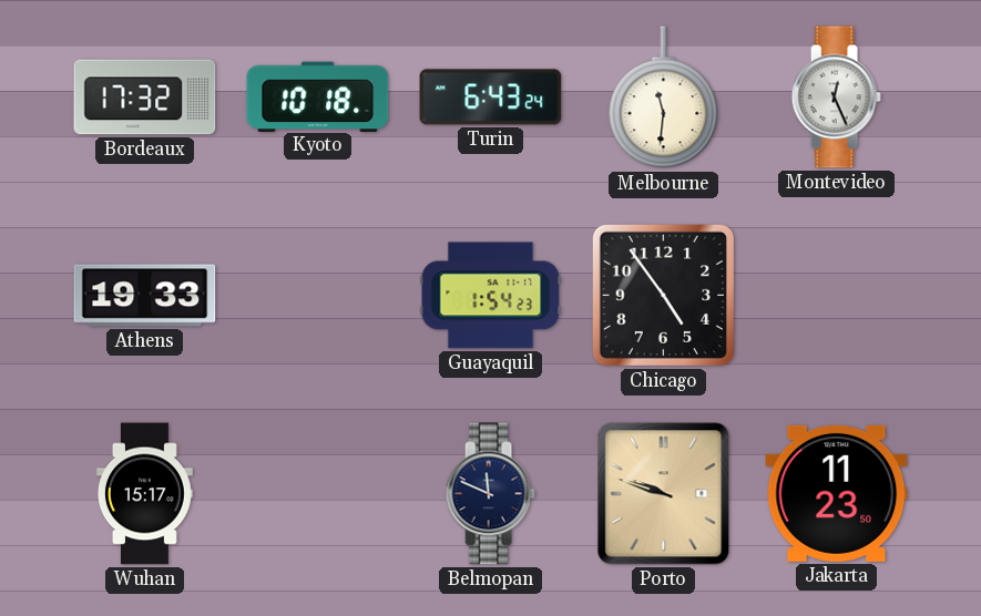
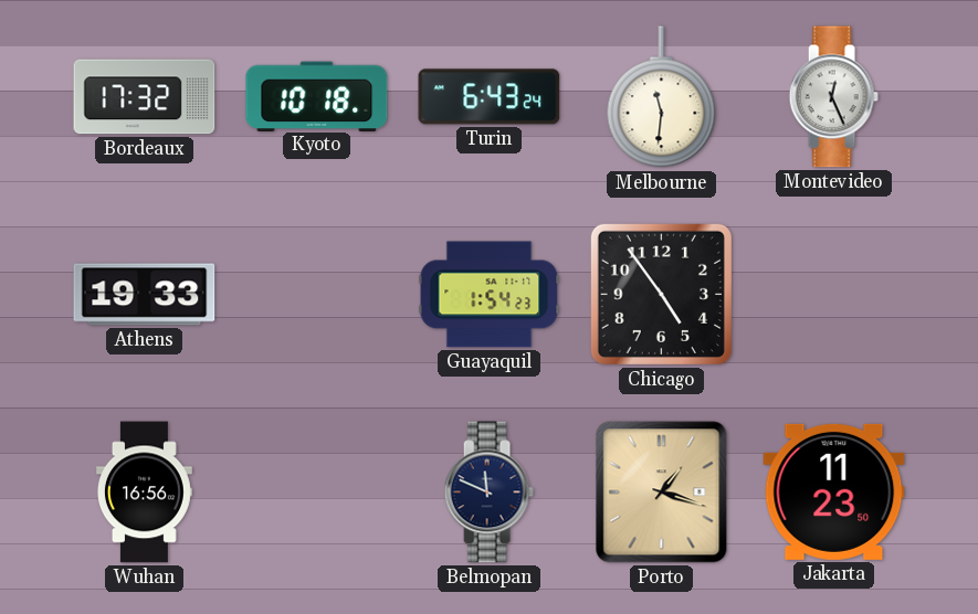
Wuhan: 15:17 -> 16:56
Porto: 9:48 -> 1:18
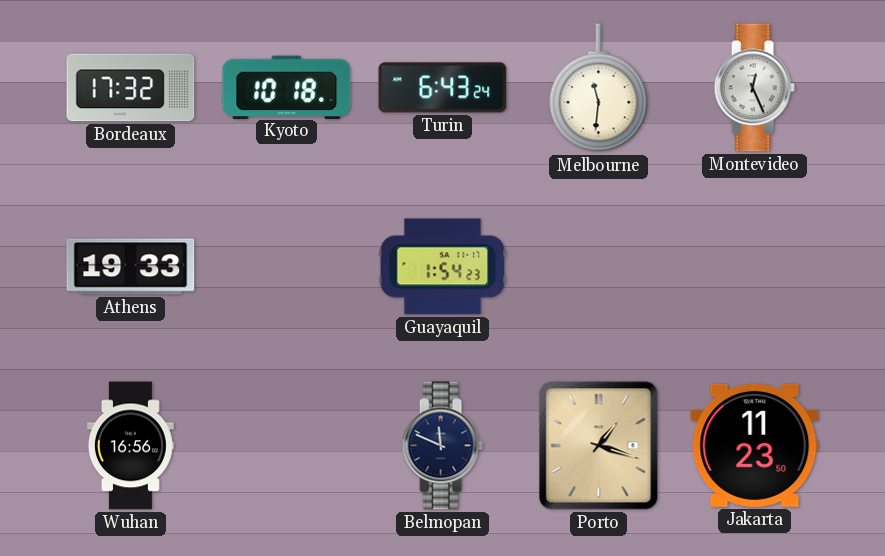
Chicago: 4:54 -> none
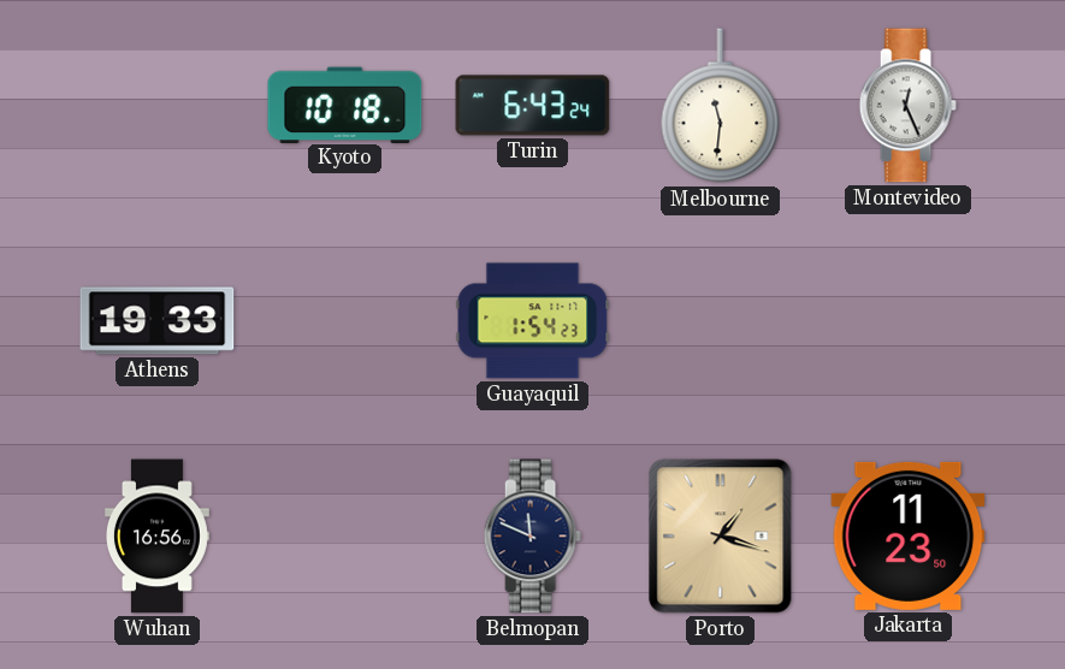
Bordeaux: 17:32 -> none
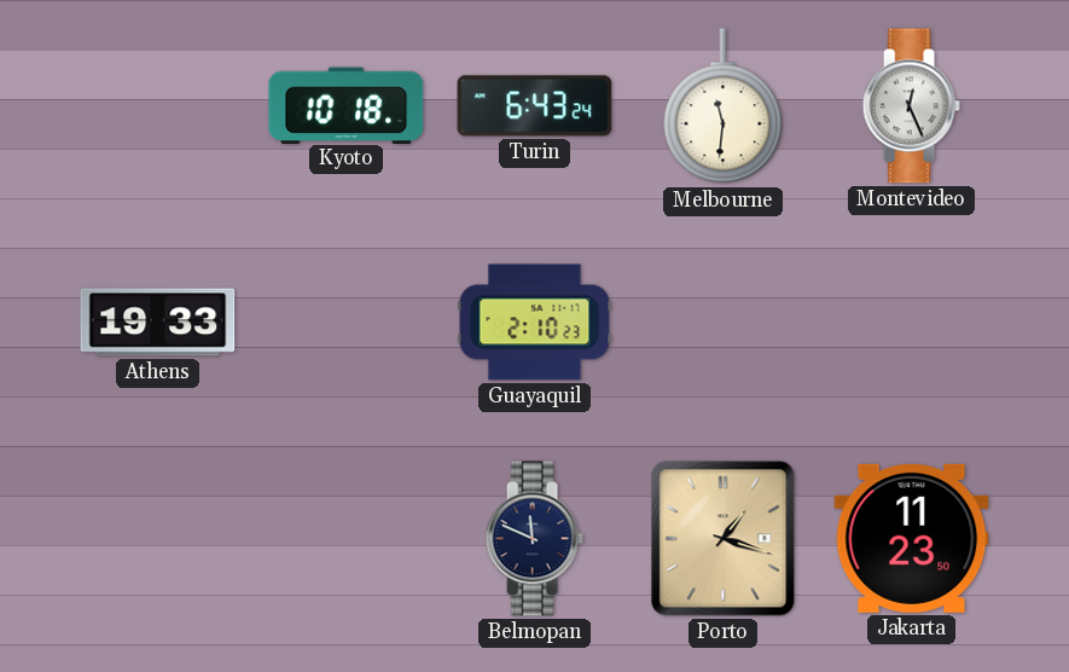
Guayaquil: 1:54 -> 2:10
Wuhan: 16:56 -> none
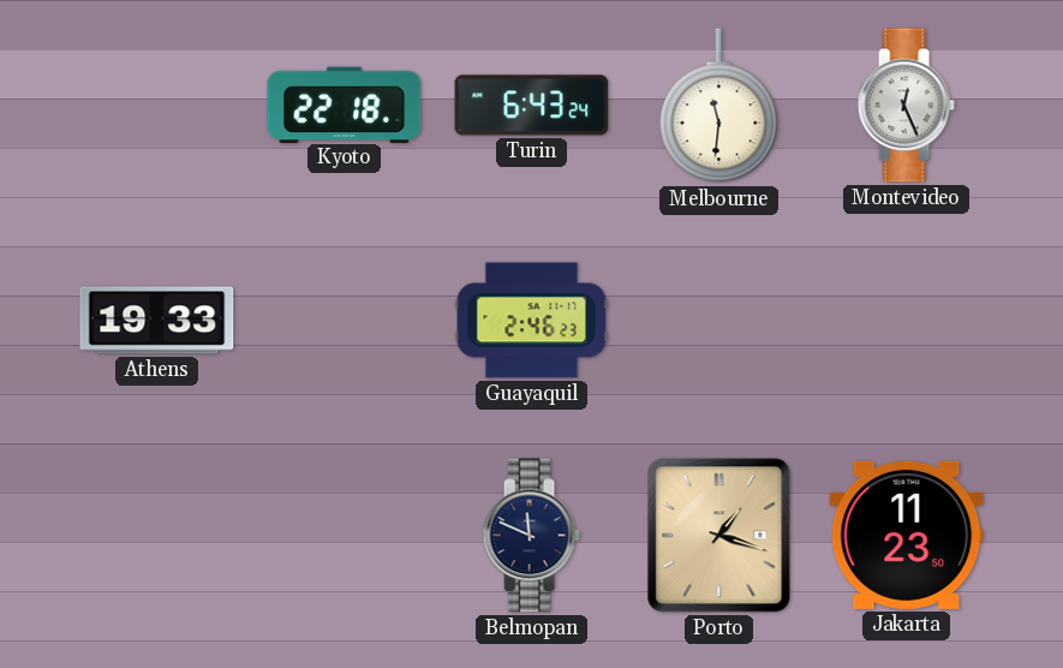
Kyoto: 10:18 -> 22:18
Guayaquil: 2:10 -> 2:46
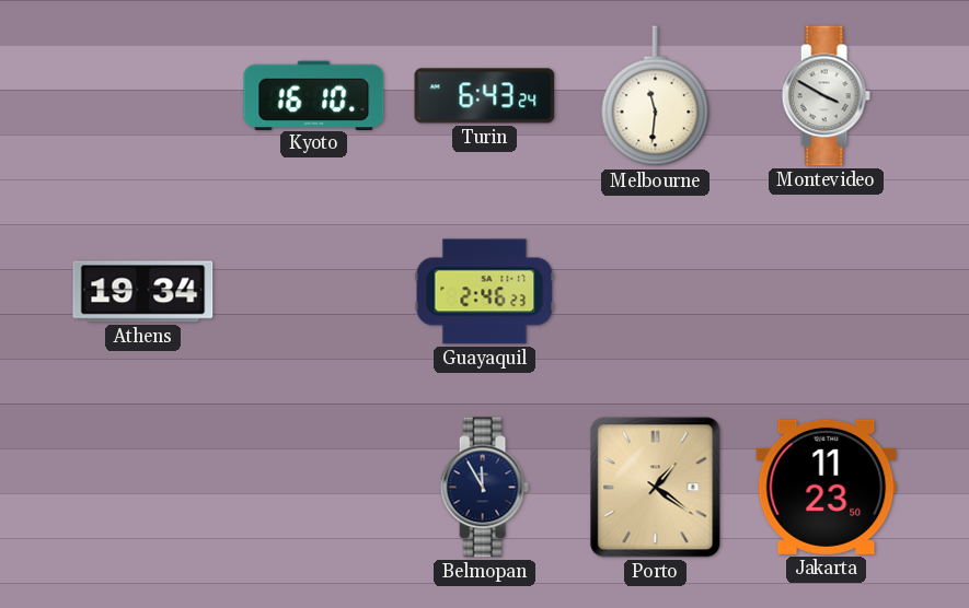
Kyoto: 22:18 -> 16:10
Montevideo: 12:26 -> 3:50
Athens: 19:33 -> 19:34
Belmopan: 11:49 -> 11:55
Porto: 1:18 -> 1:21
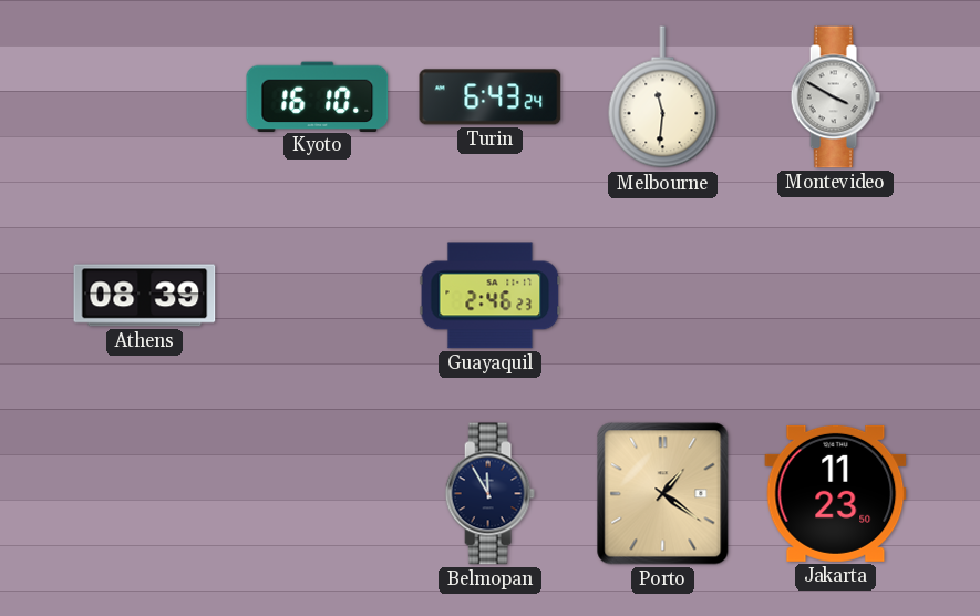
Athens: 19:34 -> 08:39
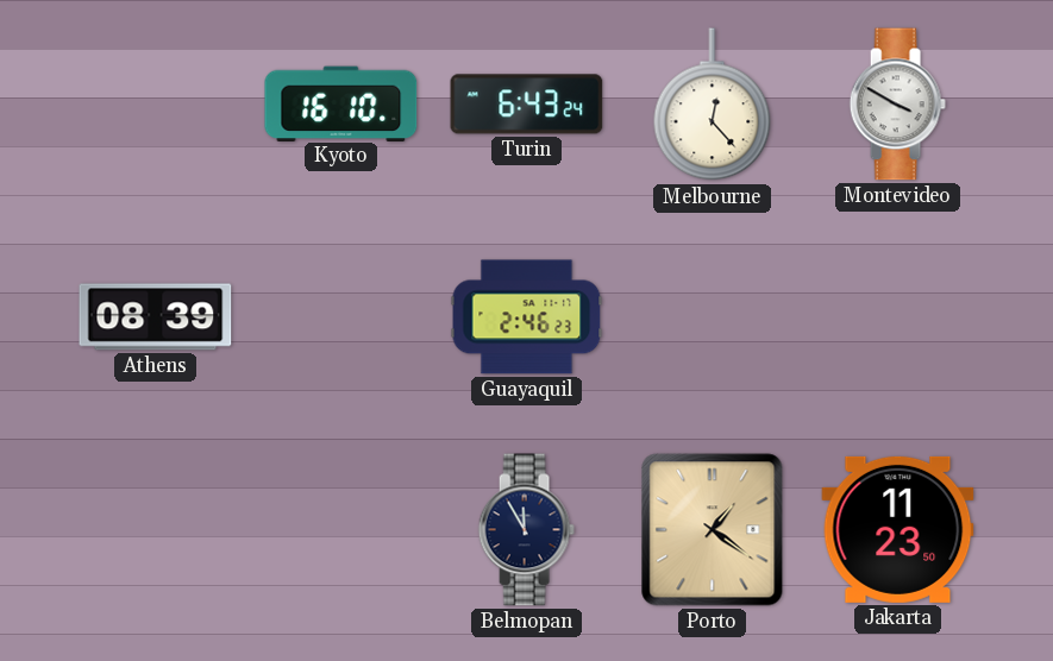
Melbourne: 11:31 -> 12:23
